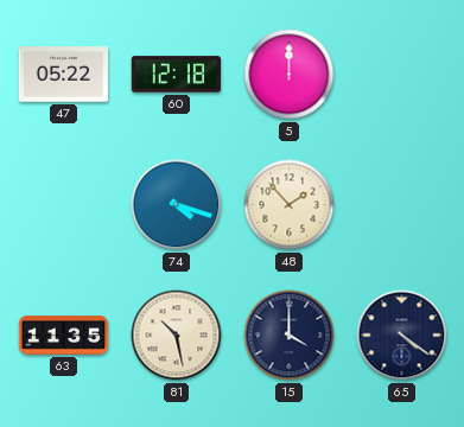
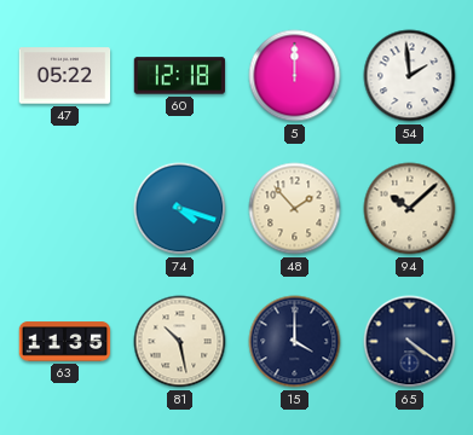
54: none -> 1:59
94: none -> 10:08
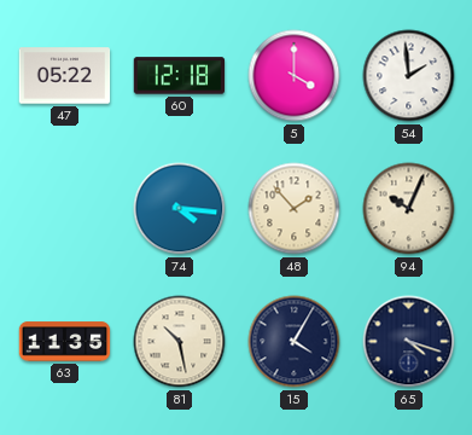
5: 12:00 -> 4:00
74: 4:18 -> 4:16
94: 10:08 -> 10:04
15: 4:00 -> 4:05
65: 4:21 -> 4:18
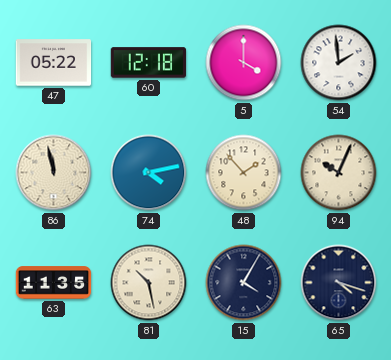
86: none -> 11:58
74: 4:16 -> 4:13
